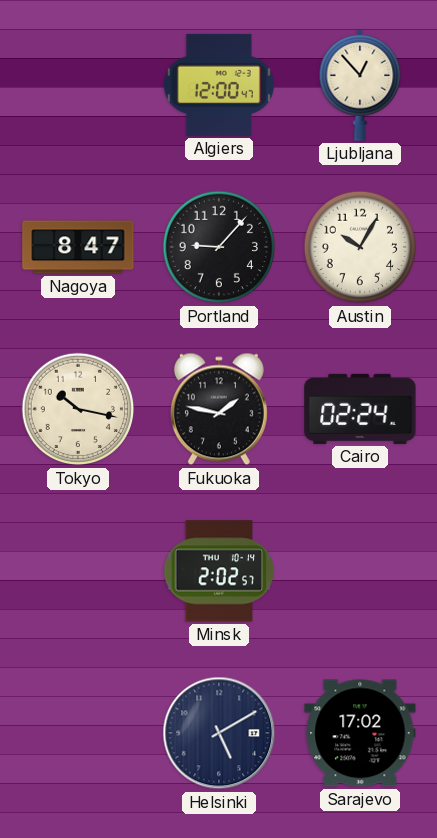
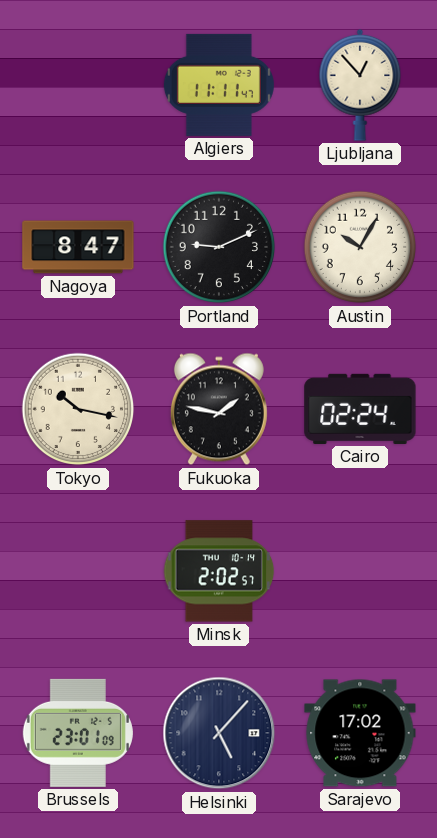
Algiers: 12:00 -> 11:11
Portland: 9:07 -> 9:11
Brussels: none -> 23:01
Helsinki: 5:10 -> 5:07
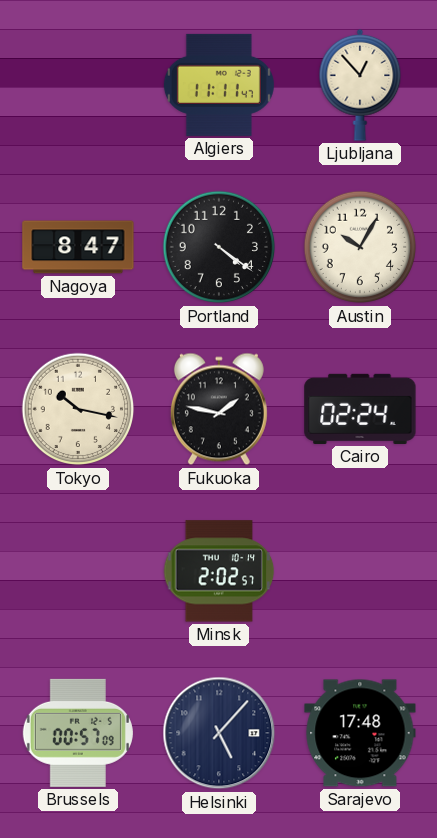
Portland: 9:11 -> 4:21
Brussels: 23:01 -> 00:57
Sarajevo: 17:02 -> 17:48
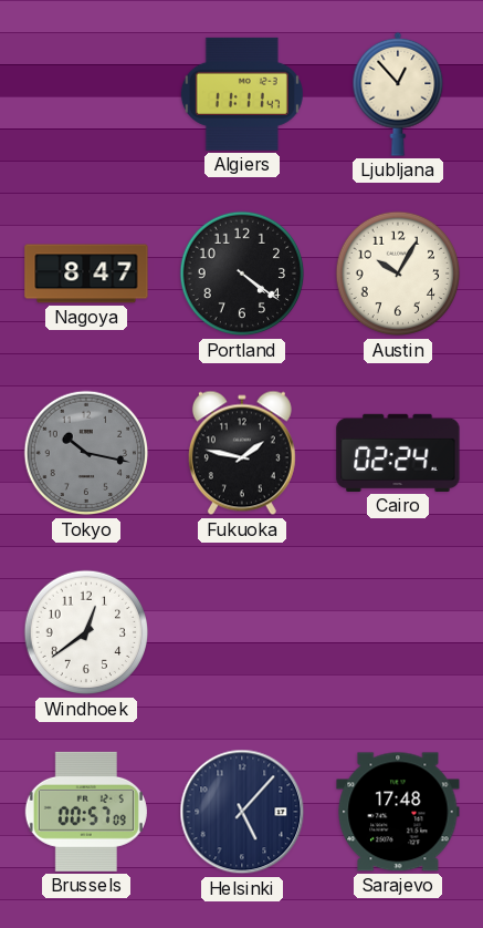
Tokyo dial: cream -> grey
Windhoek: none -> 12:39
Minsk: 2:02 -> none
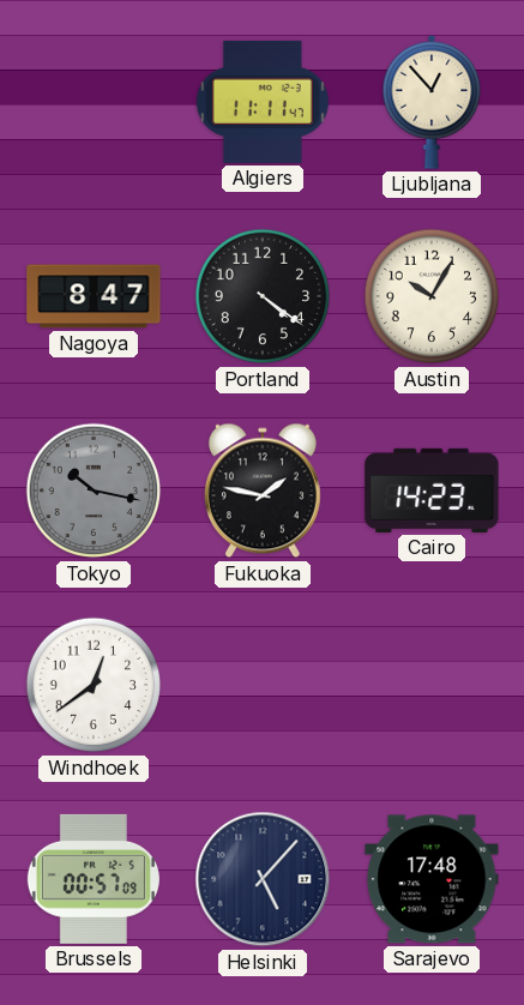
Cairo: 02:24 -> 14:23
